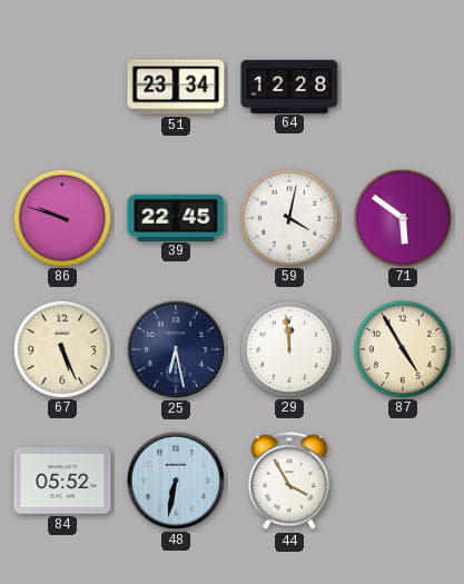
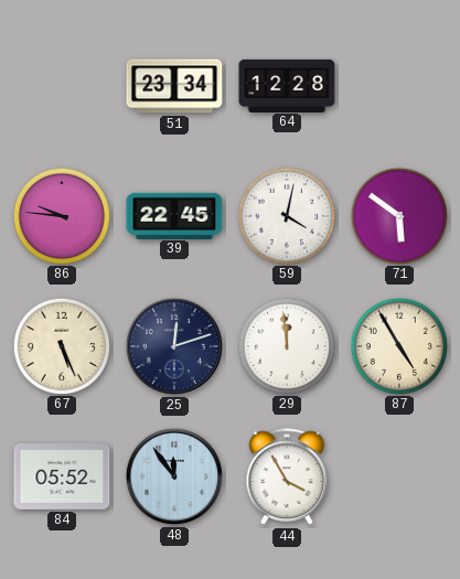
86: 9:48 -> 9:46
25: 6:28 -> 12:12
48: 6:32 -> 11:54
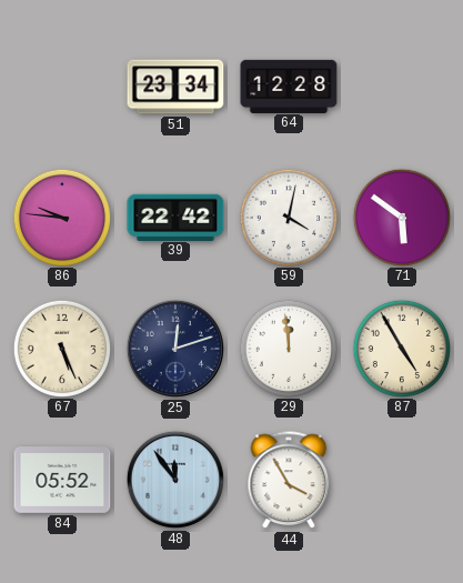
39: 22:45 -> 22:42
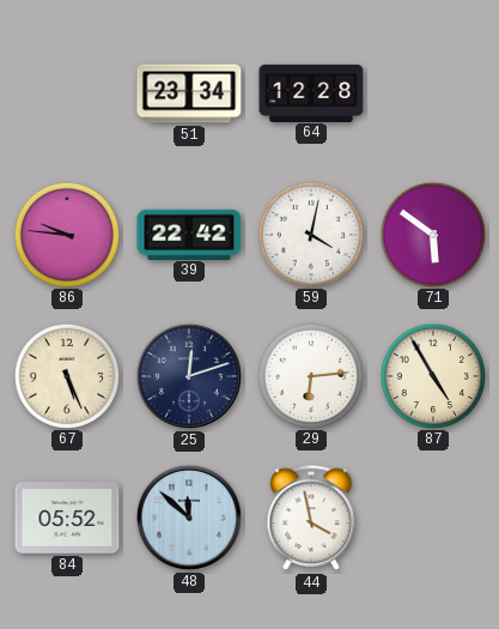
29: 11:59 -> 6:14
48: 11:54 -> 11:52
44: 3:55 -> 3:58
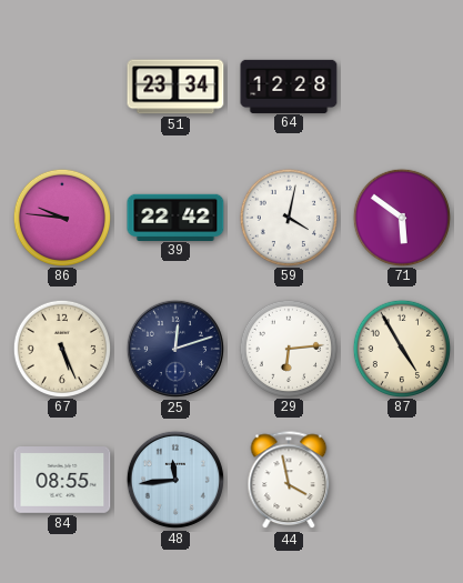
84: 05:52 -> 08:55
48: 11:52 -> 11:44
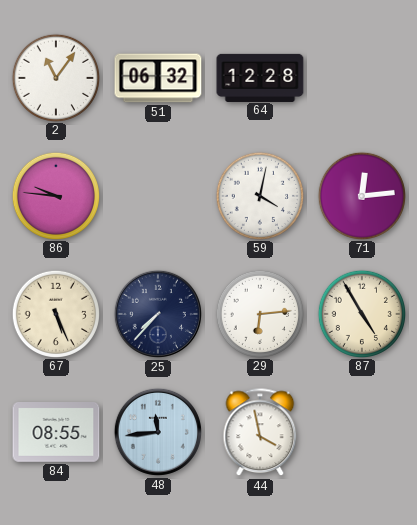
2: none -> 11:06
51: 23:34 -> 06:32
39: 22:42 -> none
71: 5:51 -> 12:14
25: 12:12 -> 7:37
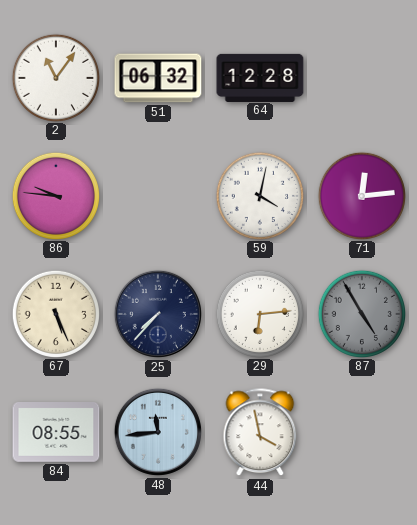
87 dial: cream -> grey
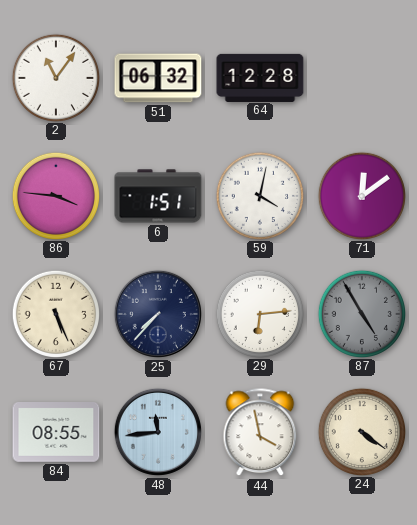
86: 9:46 -> 3:46
6: none -> 1:51
71: 12:14 -> 12:09
24: none -> 4:21
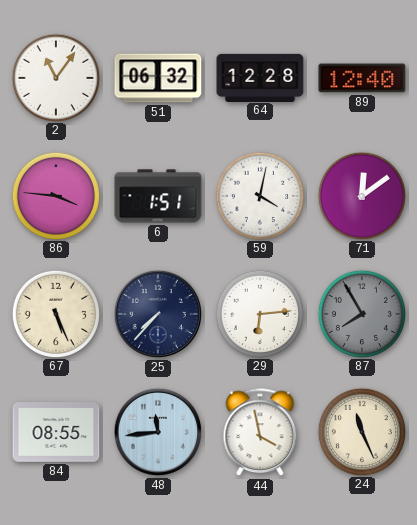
89: none -> 12:40
87: 4:55 -> 7:55
24: 4:21 -> 11:26
